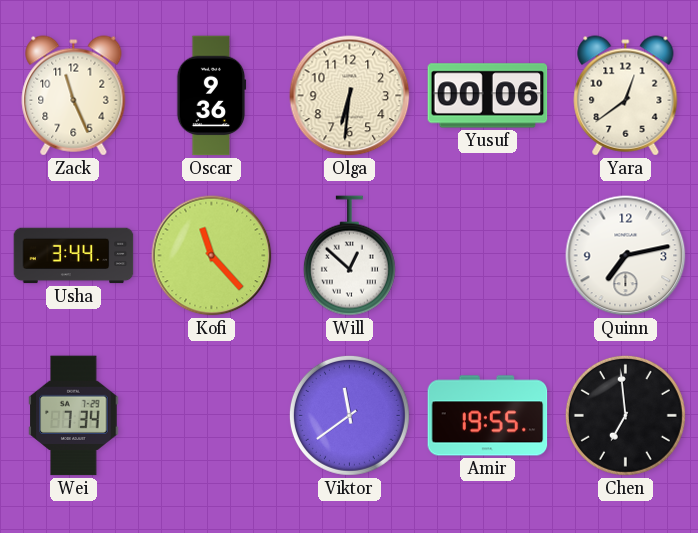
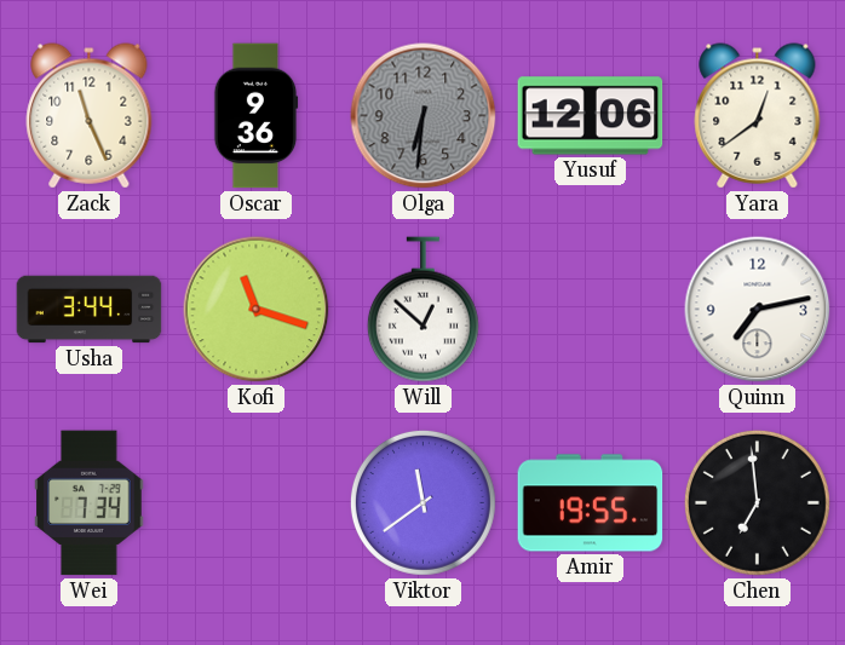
Olga dial: cream -> grey
Yusuf: 00:06 -> 12:06
Kofi: 11:23 -> 11:18
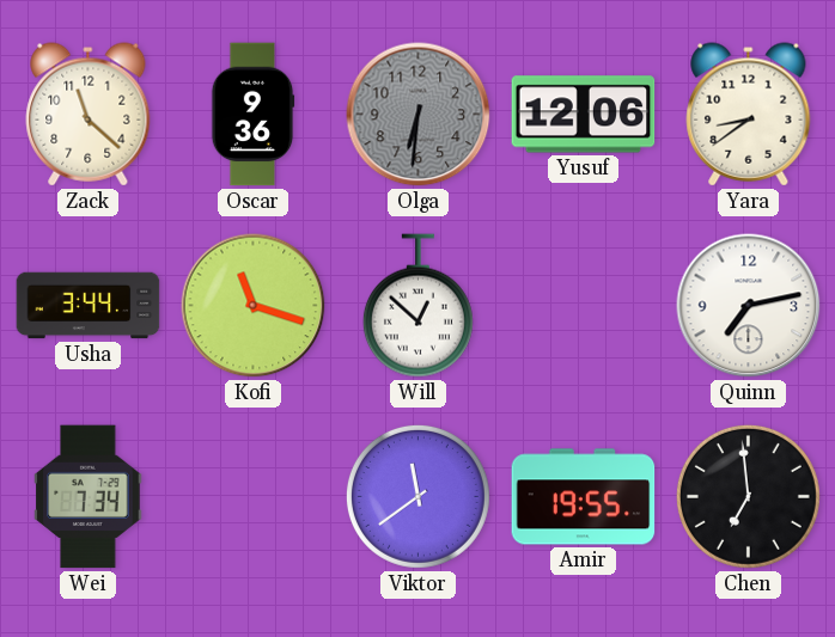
Zack: 11:26 -> 11:22
Yara: 12:39 -> 8:39
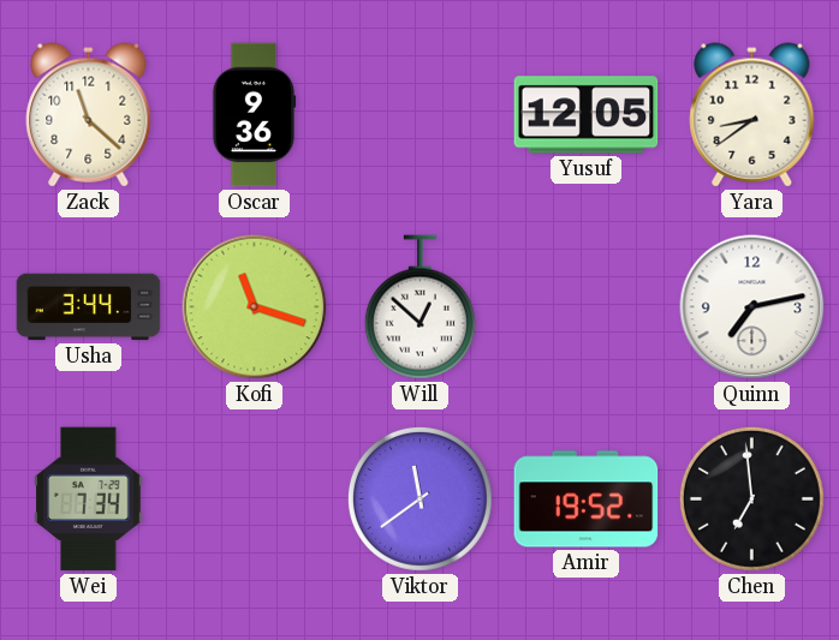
Olga: 6:31 -> none
Yusuf: 12:06 -> 12:05
Amir: 19:55 -> 19:52
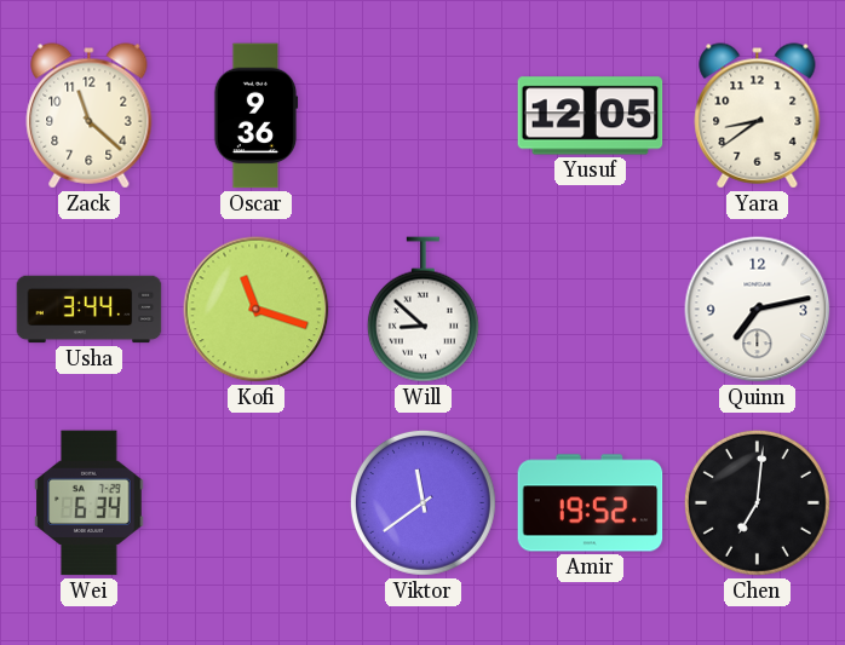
Will: 12:52 -> 8:52
Wei: 7:34 -> 6:34
Chen: 6:59 -> 7:01
